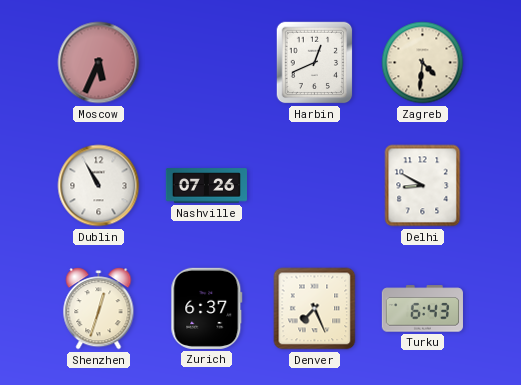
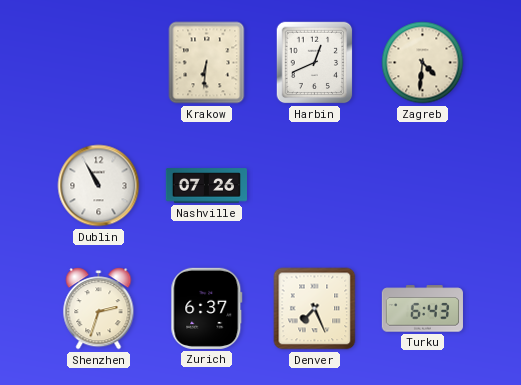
Moscow: 5:34 -> none
Krakow: none -> 6:31
Delhi: 8:50 -> none
Shenzhen: 12:33 -> 2:33
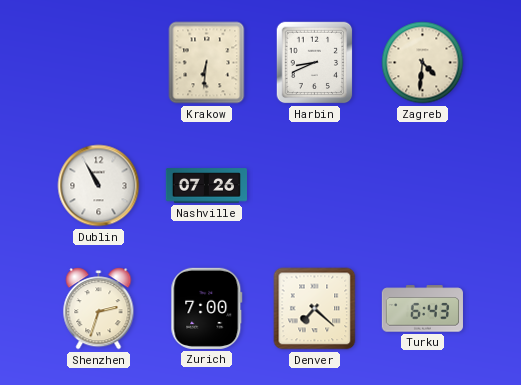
Harbin: 12:41 -> 8:41
Zurich: 6:37 -> 7:00
Denver: 7:26 -> 7:22
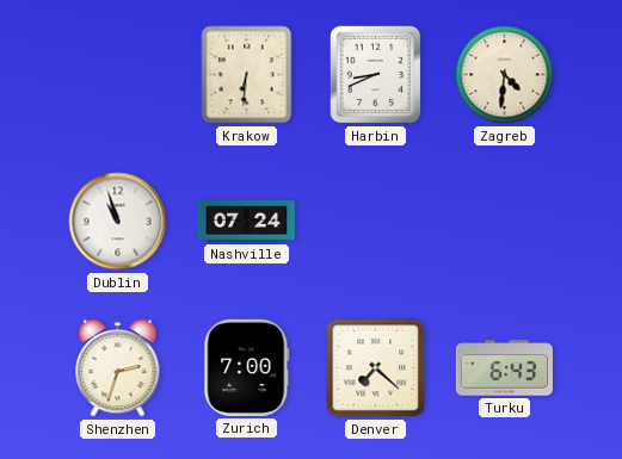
Dublin: 10:55 -> 10:57
Nashville: 07:26 -> 07:24
